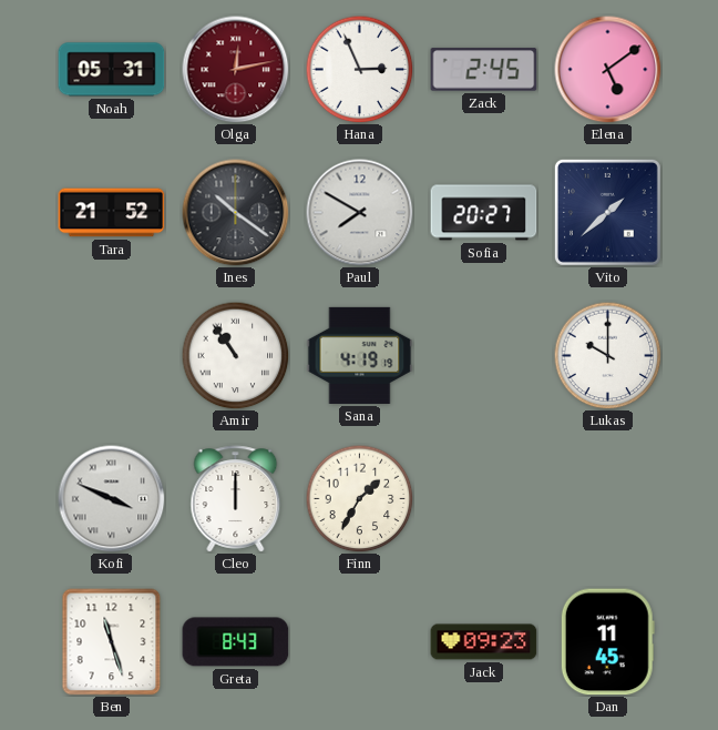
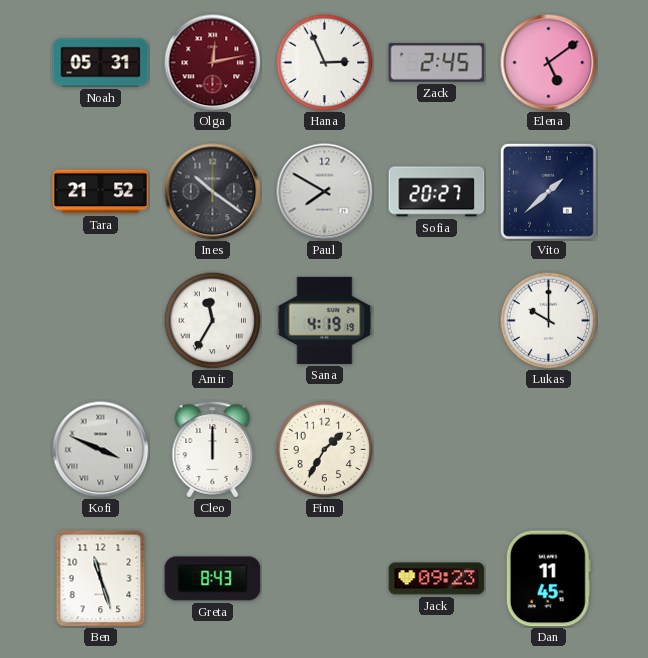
Amir: 10:54 -> 11:35
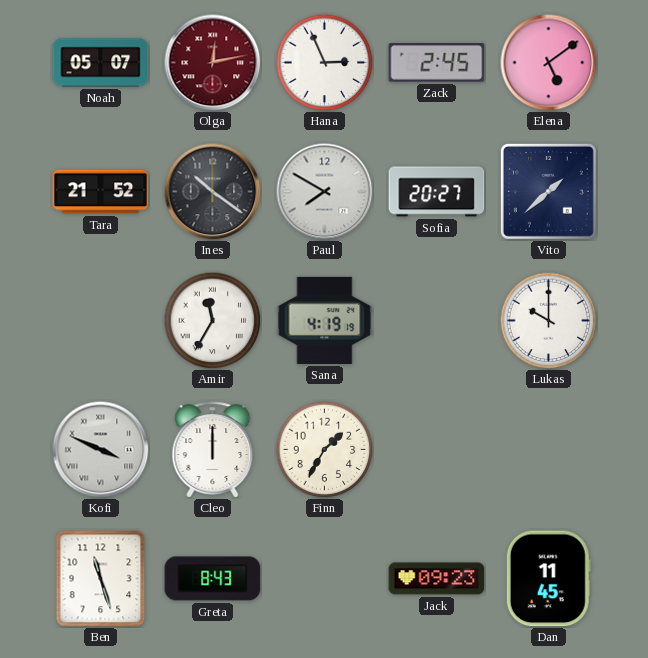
Noah: 05:31 -> 05:07
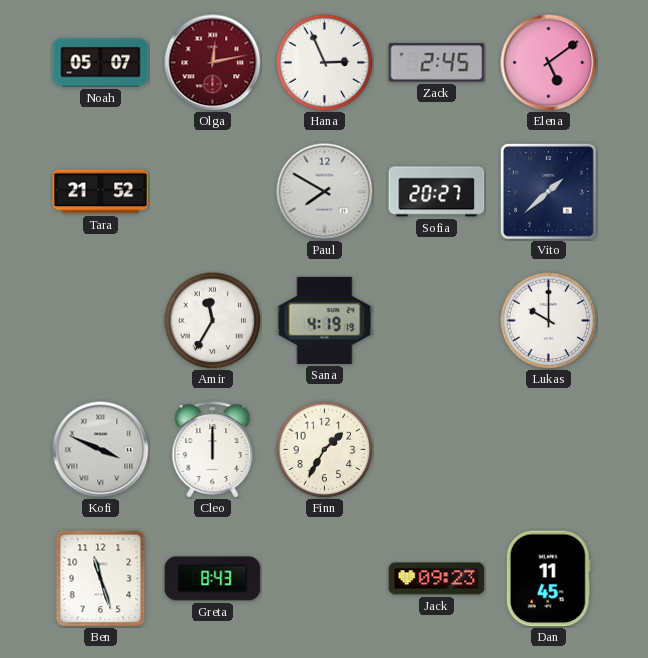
Ines: 10:21 -> none
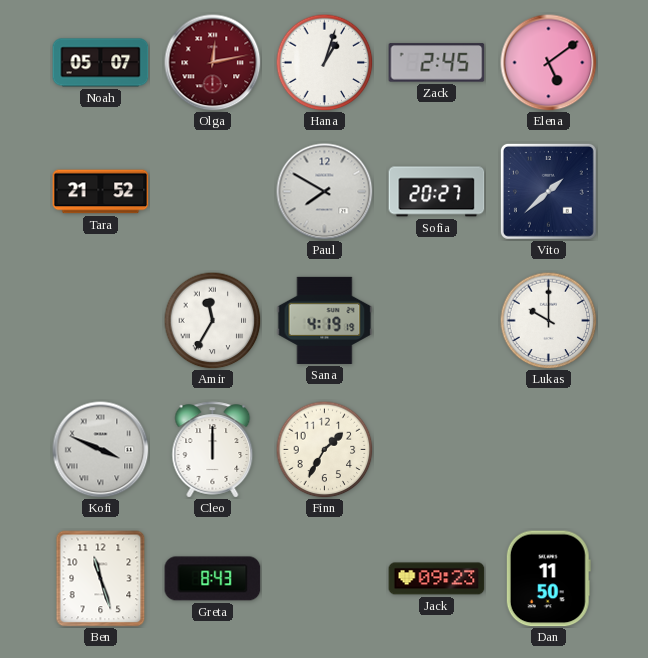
Hana: 2:56 -> 1:03
Dan: 11:45 -> 11:50
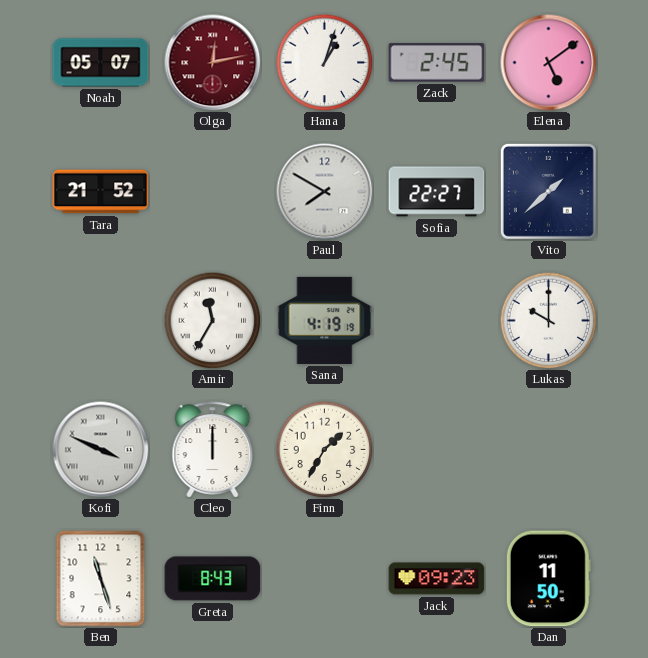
Sofia: 20:27 -> 22:27
